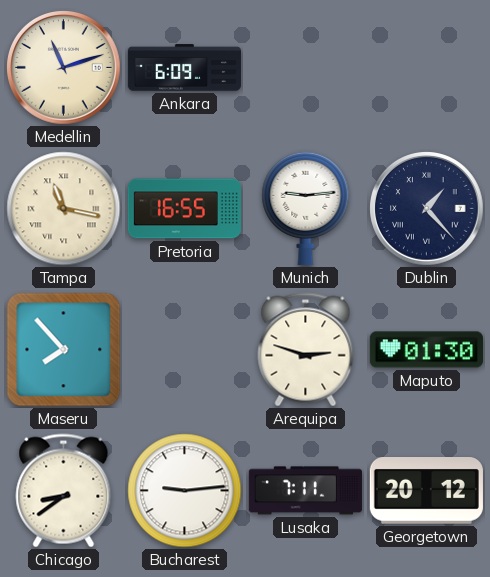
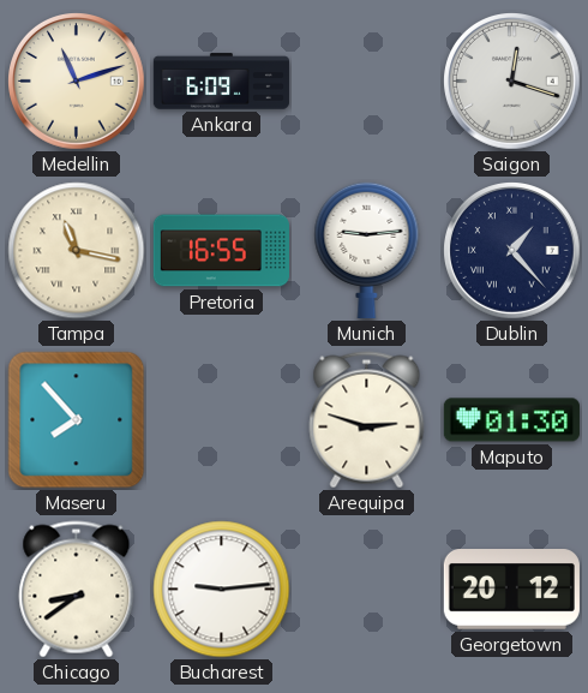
Saigon: none -> 12:18
Lusaka: 7:11 -> none
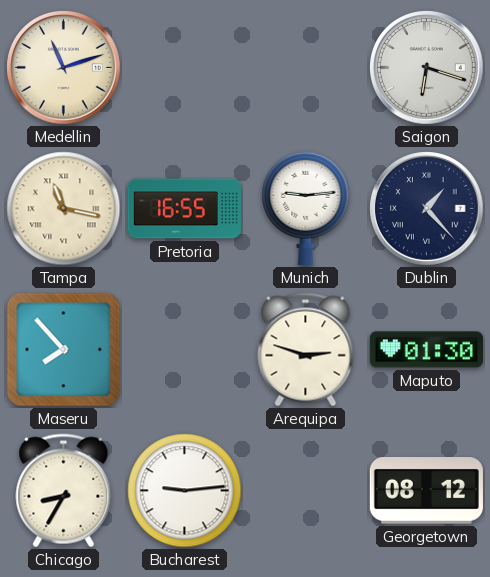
Ankara: 6:09 -> none
Saigon: 12:18 -> 6:18
Chicago: 8:39 -> 8:35
Georgetown: 20:12 -> 08:12
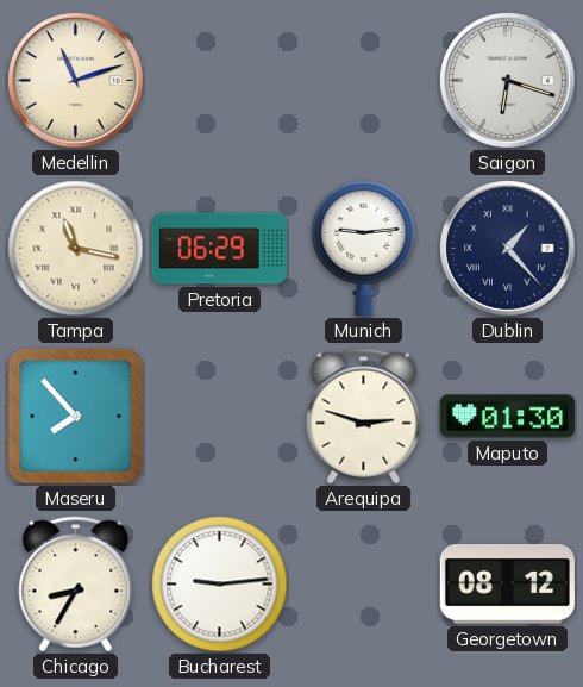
Pretoria: 16:55 -> 06:29
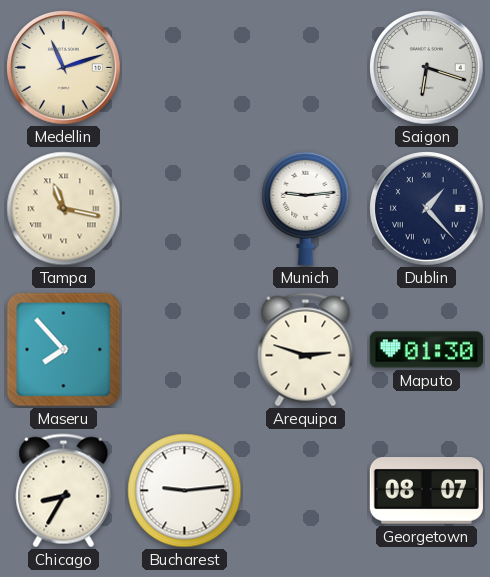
Pretoria: 06:29 -> none
Georgetown: 08:12 -> 08:07
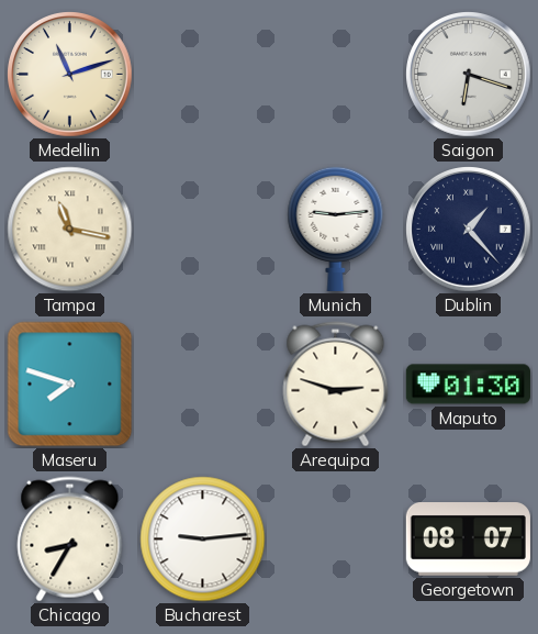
Maseru: 7:53 -> 7:48
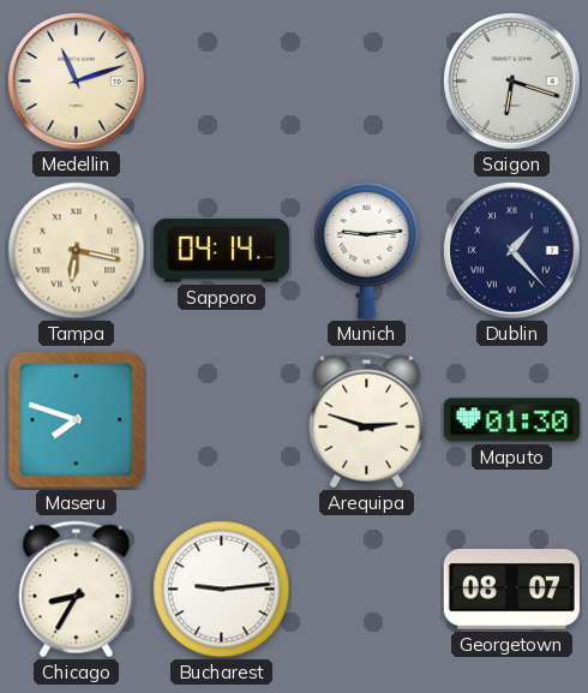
Tampa: 11:17 -> 6:17
Sapporo: none -> 04:14
